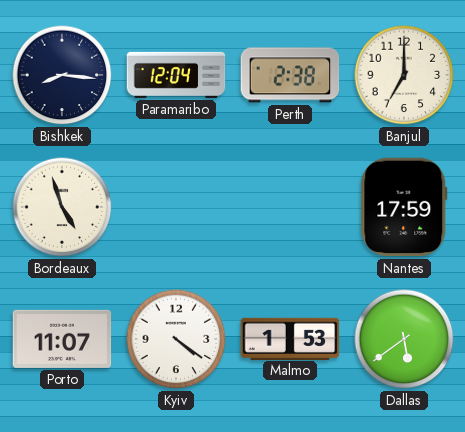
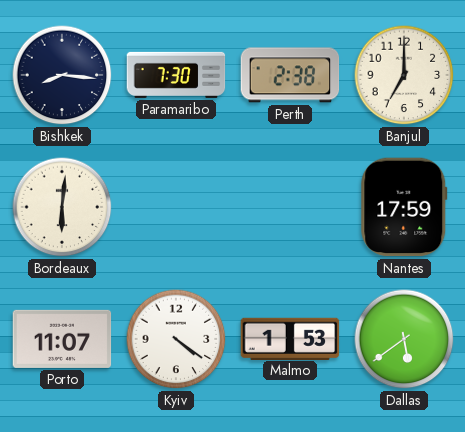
Paramaribo: 12:04 -> 7:30
Bordeaux: 4:57 -> 6:01
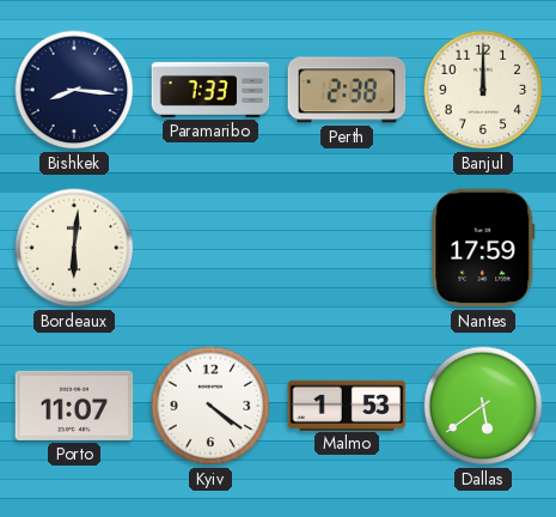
Paramaribo: 7:30 -> 7:33
Banjul: 7:00 -> 12:00
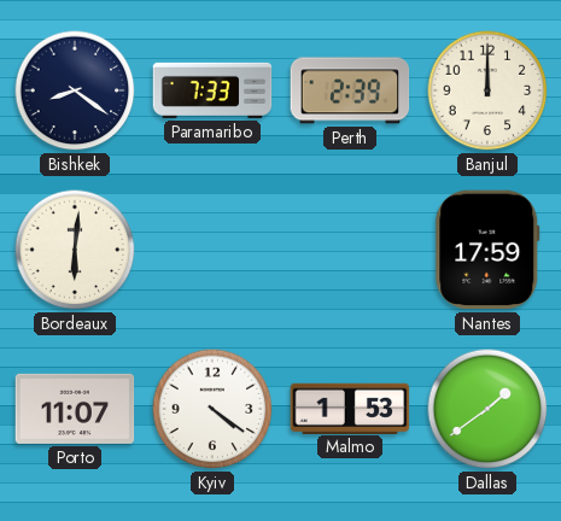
Bishkek: 8:16 -> 8:21
Perth: 2:38 -> 2:39
Dallas: 5:39 -> 1:39
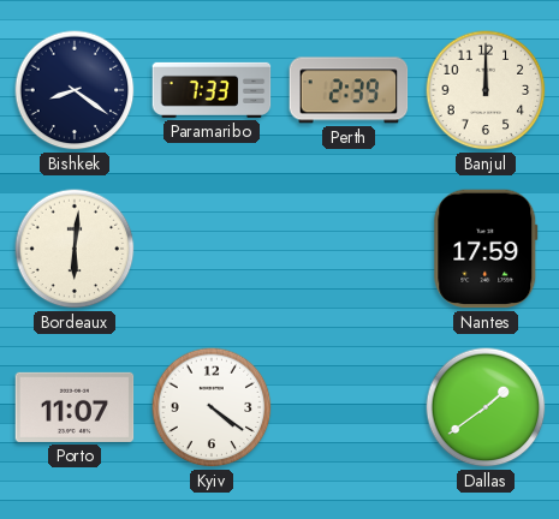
Malmo: 1:53 -> none
